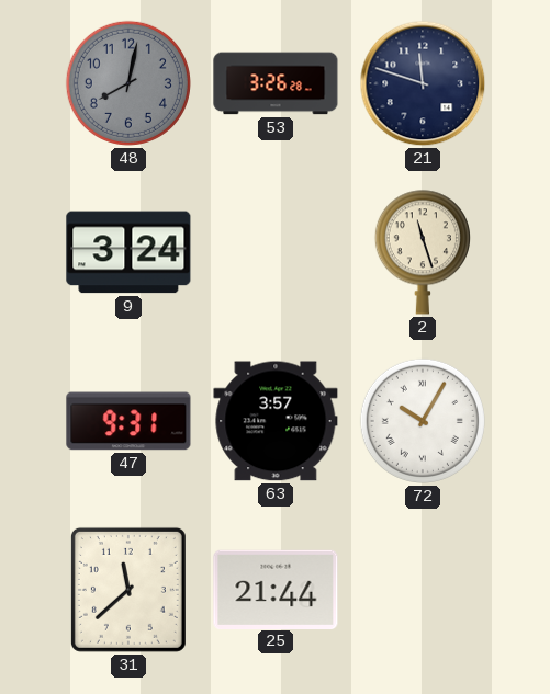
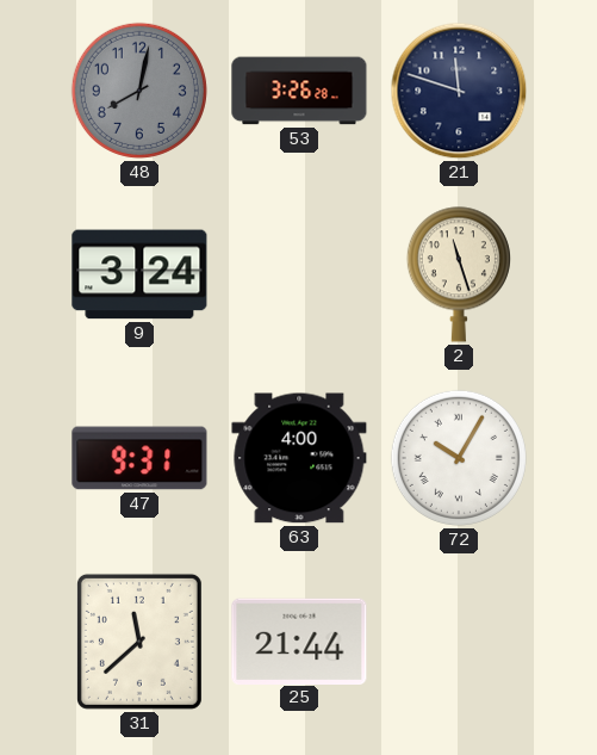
63: 3:57 -> 4:00
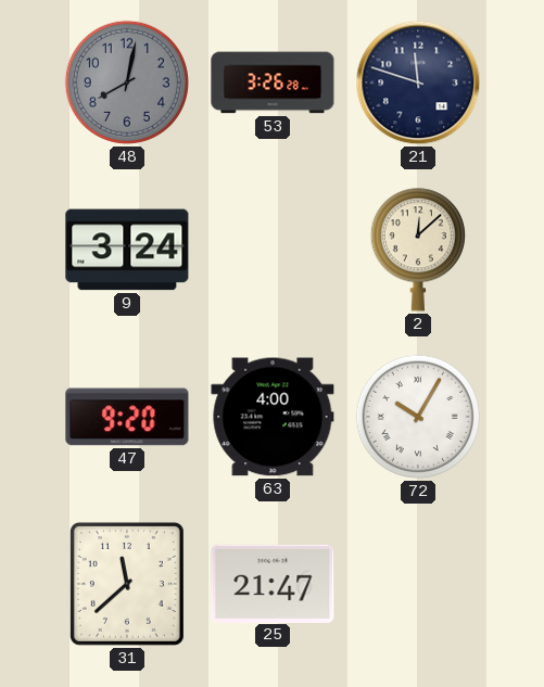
2: 11:27 -> 12:08
47: 9:31 -> 9:20
25: 21:44 -> 21:47
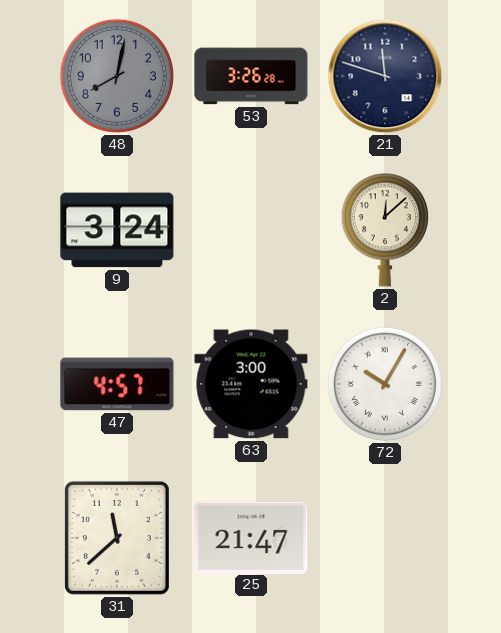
47: 9:20 -> 4:57
63: 4:00 -> 3:00
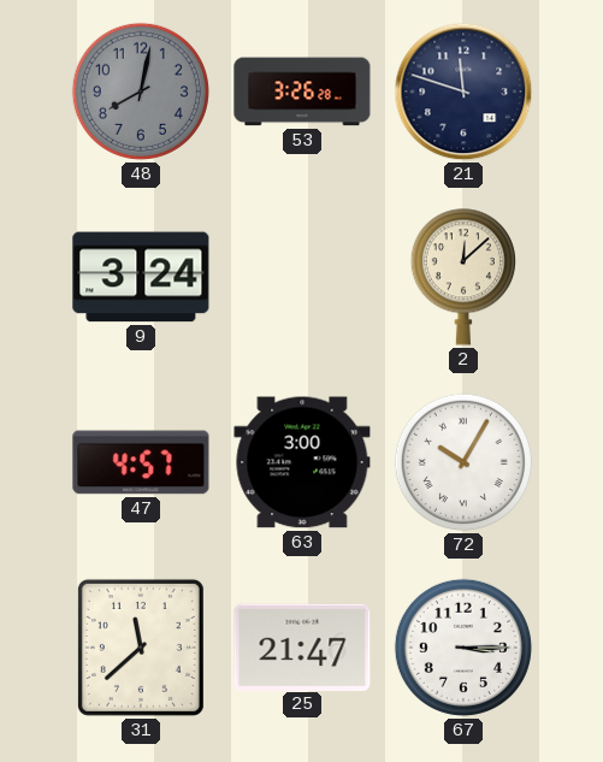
67: none -> 3:15
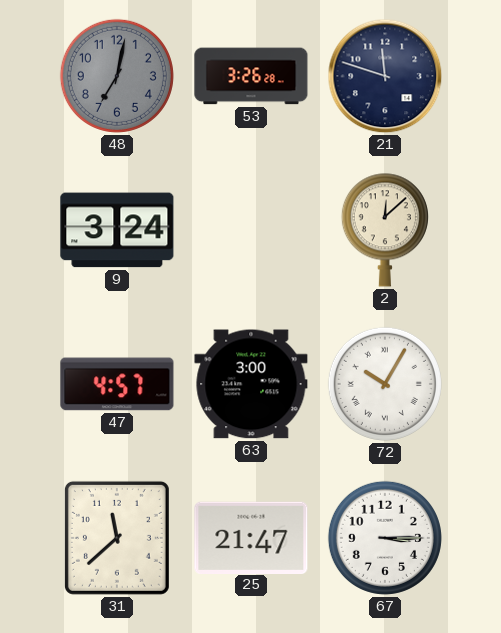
48: 8:02 -> 7:02
